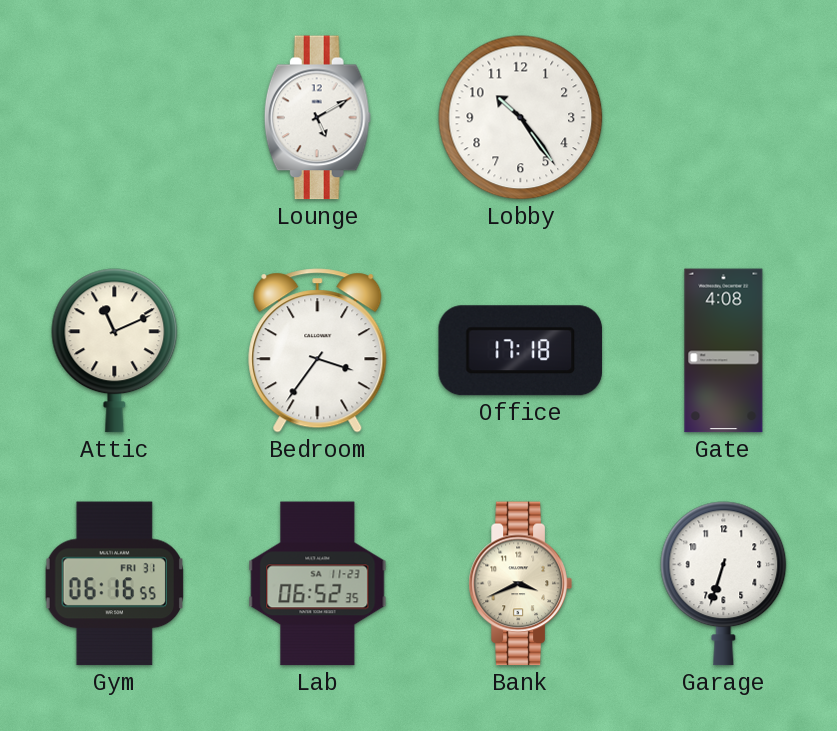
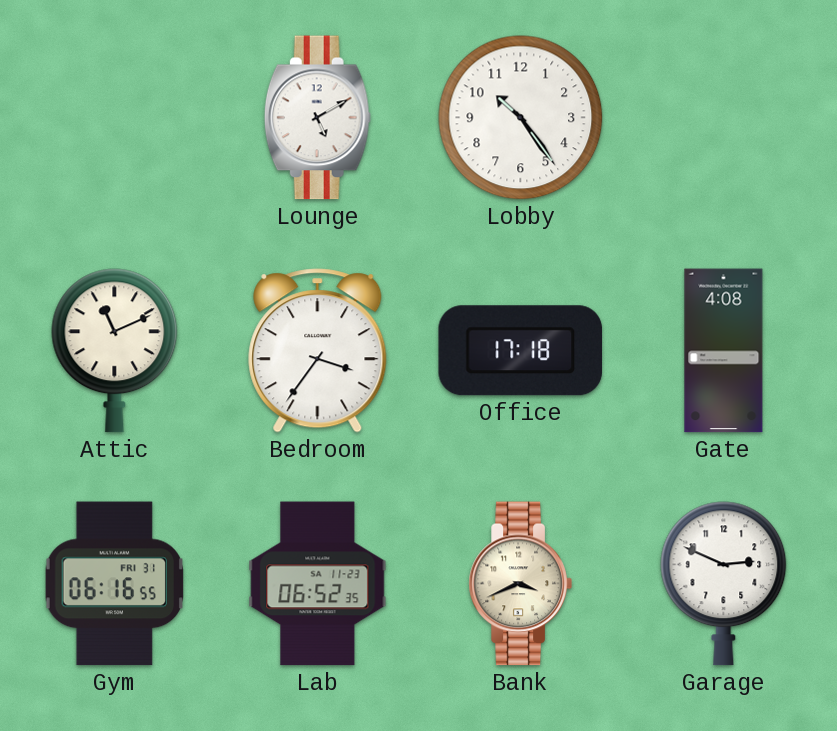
Garage: 6:33 -> 2:49
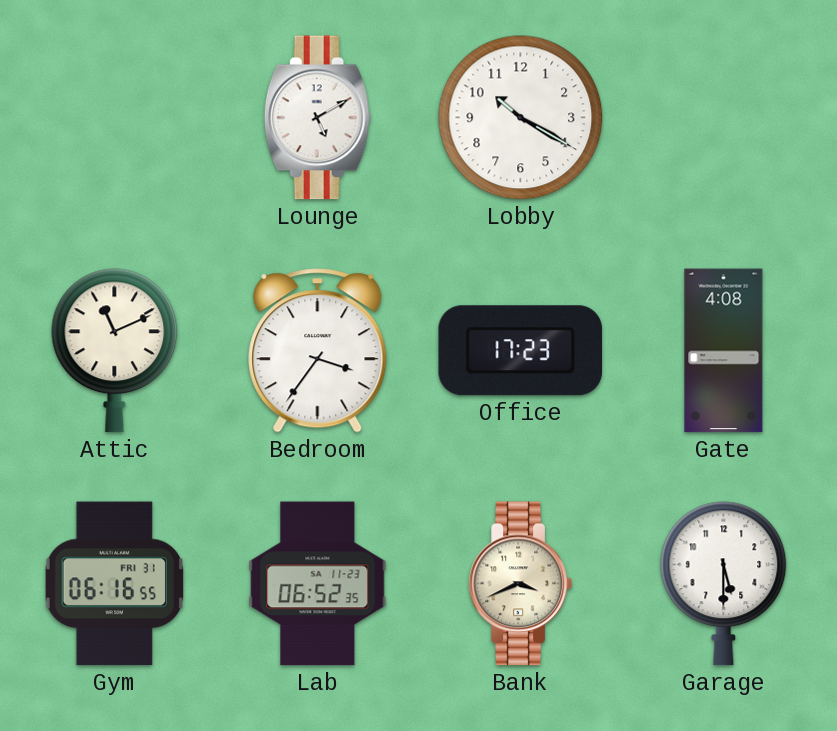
Lobby: 10:24 -> 10:20
Office: 17:18 -> 17:23
Garage: 2:49 -> 5:30
